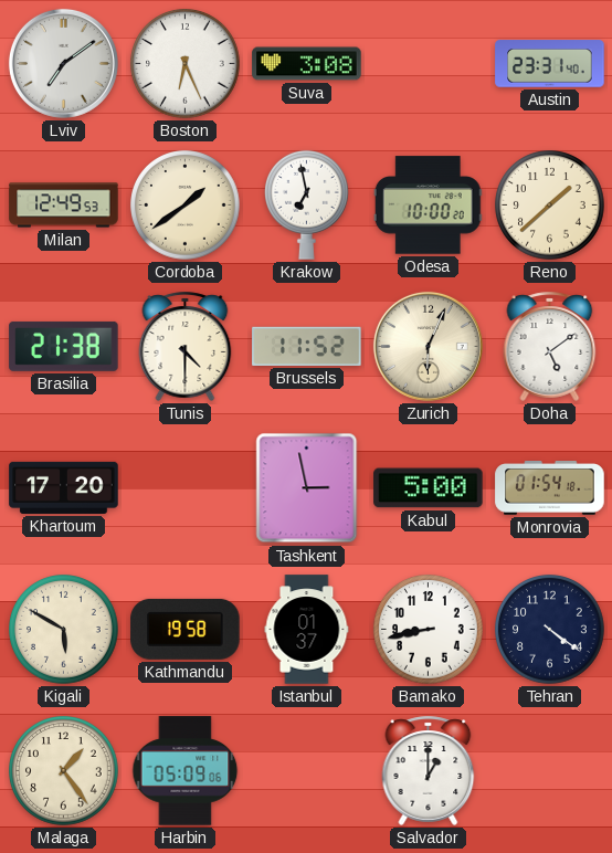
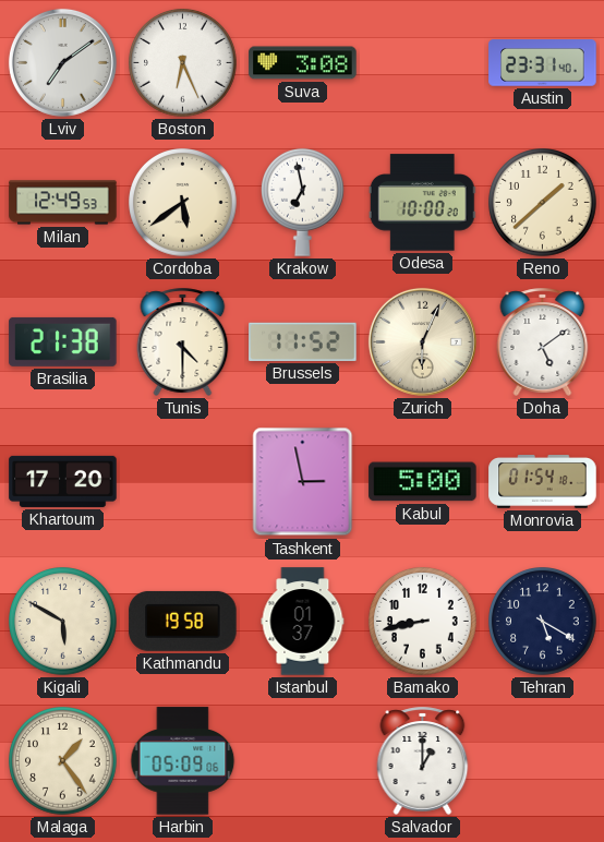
Cordoba: 1:39 -> 5:39
Tehran: 4:21 -> 5:20
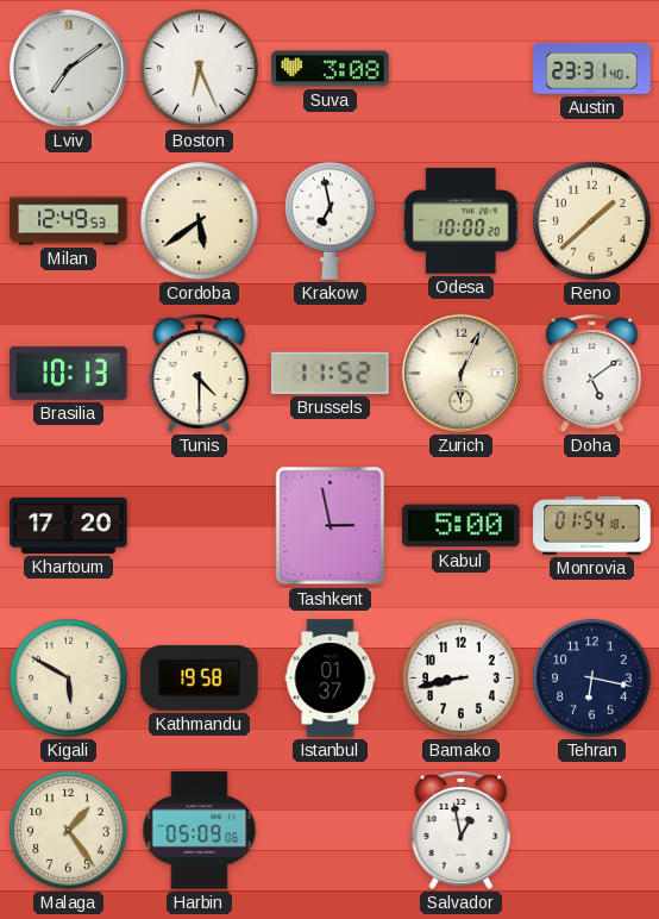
Brasilia: 21:38 -> 10:13
Tehran: 5:20 -> 6:17
Salvador: 1:00 -> 12:58
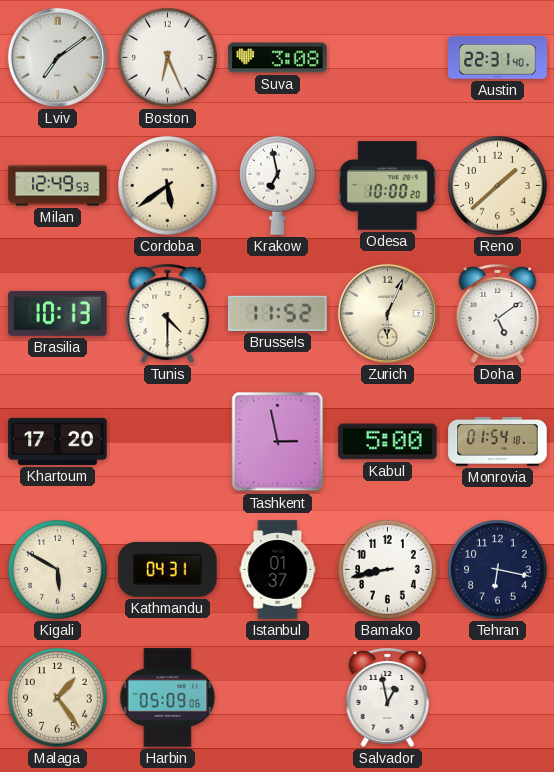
Austin: 23:31 -> 22:31
Kathmandu: 19:58 -> 04:31
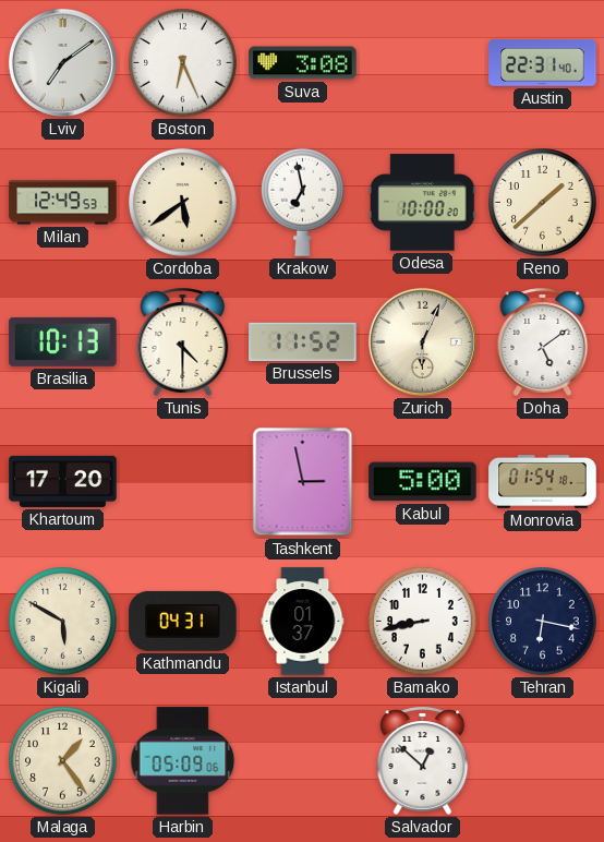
Salvador: 12:58 -> 12:52
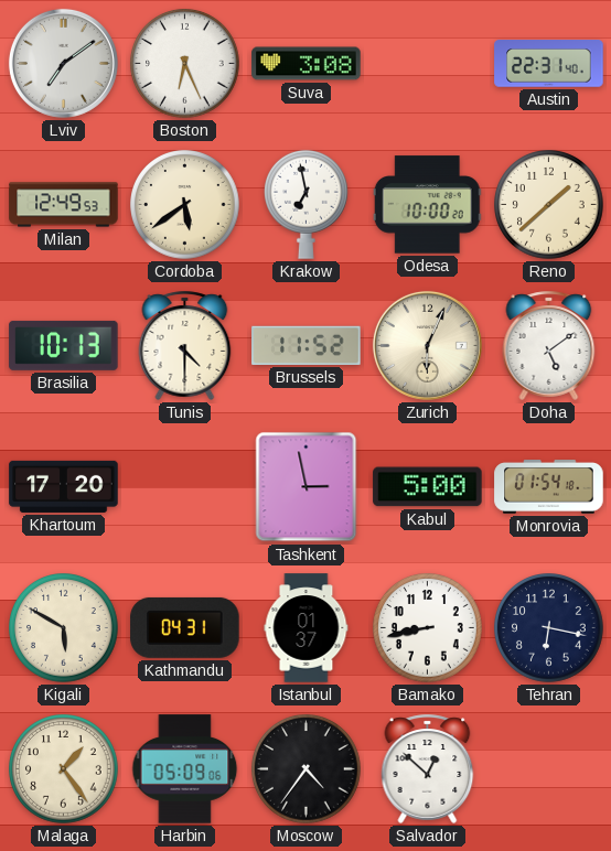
Moscow: none -> 4:36
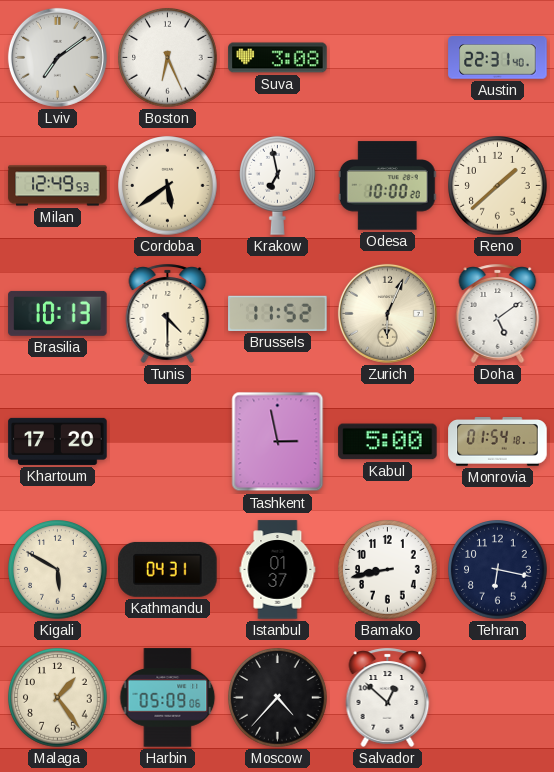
Moscow: 4:36 -> 4:37
